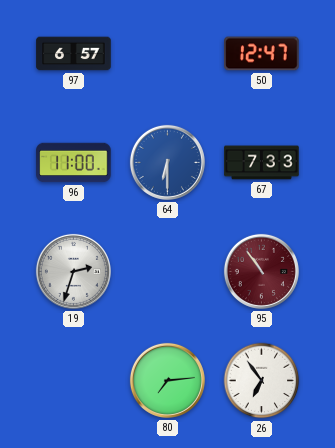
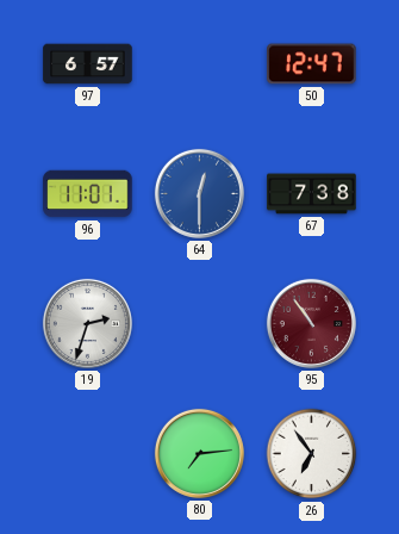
96: 11:00 -> 11:01
64: 6:30 -> 12:30
67: 7:33 -> 7:38
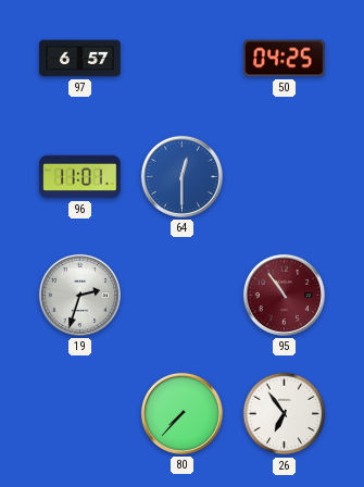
50: 12:47 -> 04:25
67: 7:38 -> none
80: 7:14 -> 7:37
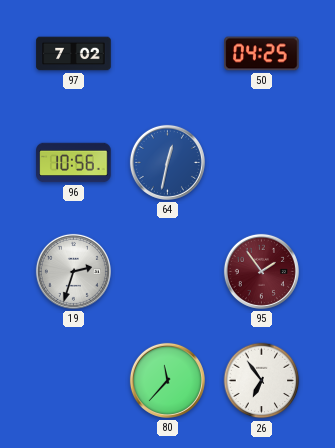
97: 6:57 -> 7:02
96: 11:01 -> 10:56
64: 12:30 -> 12:32
95: 10:54 -> 1:54
80: 7:37 -> 11:37
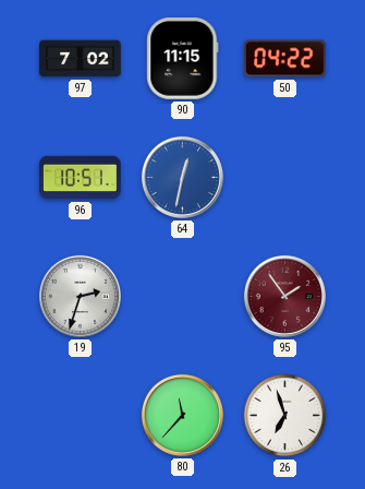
90: none -> 11:15
50: 04:25 -> 04:22
96: 10:56 -> 10:51
26: 6:54 -> 6:57
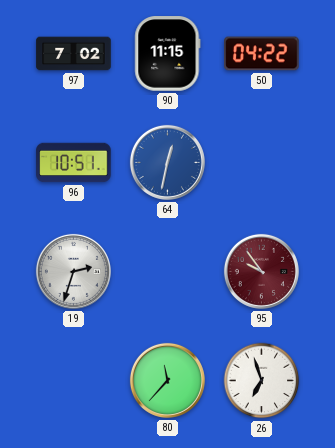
95: 1:54 -> 9:54
